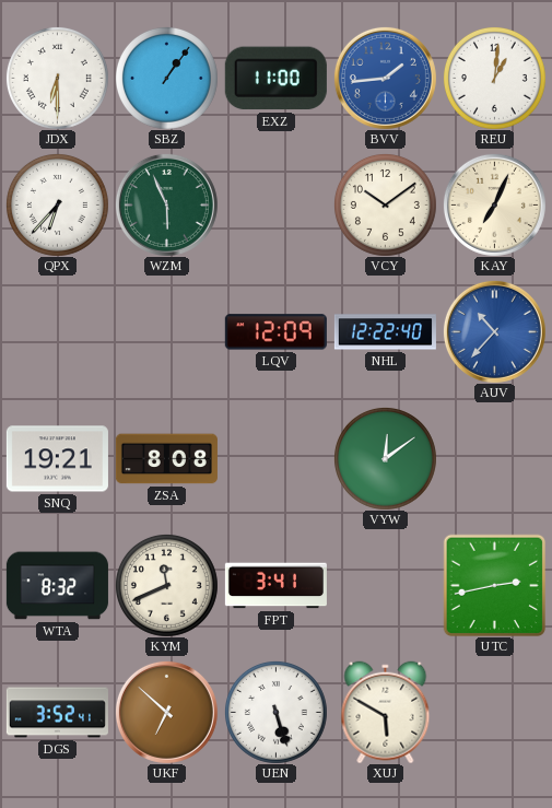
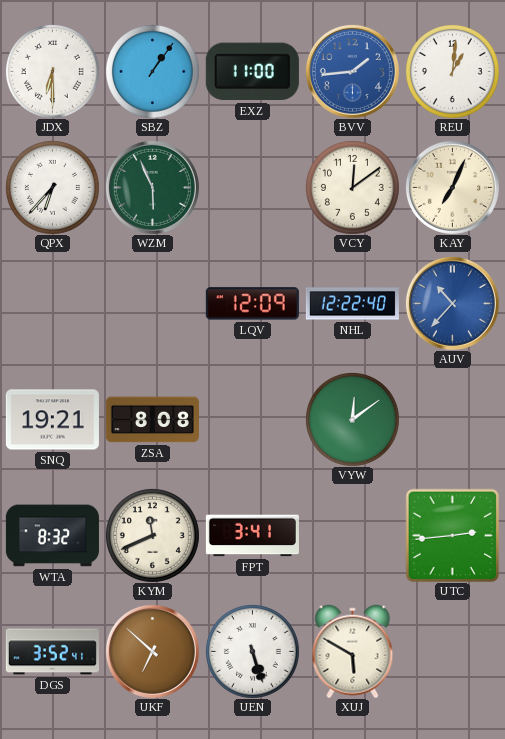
VCY: 10:09 -> 12:09
UTC: 2:43 -> 2:44
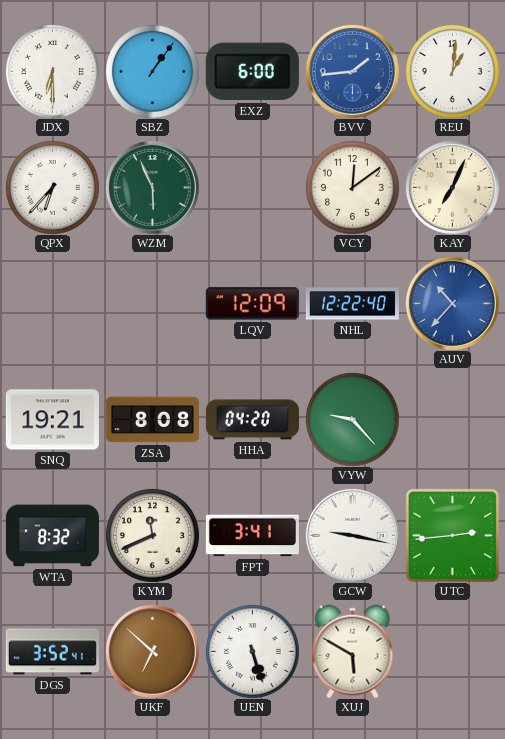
EXZ: 11:00 -> 6:00
HHA: none -> 04:20
VYW: 12:09 -> 9:23
GCW: none -> 9:17
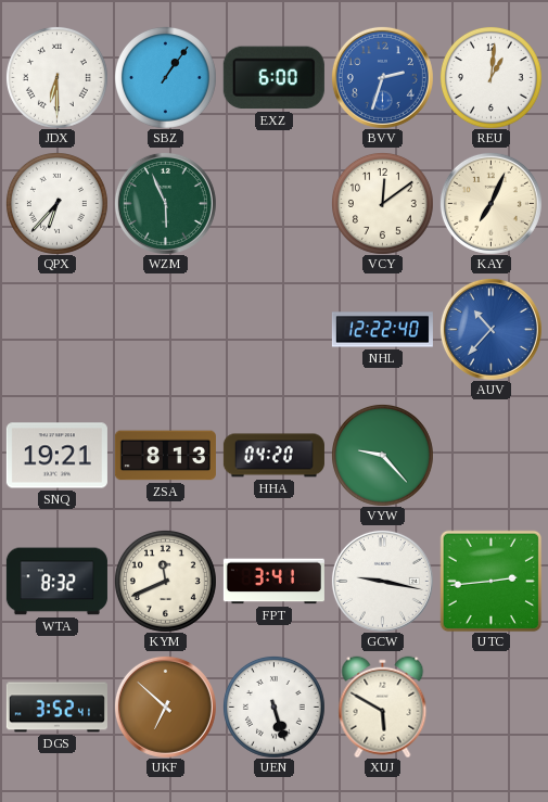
BVV: 1:44 -> 2:33
LQV: 12:09 -> none
ZSA: 8:08 -> 8:13
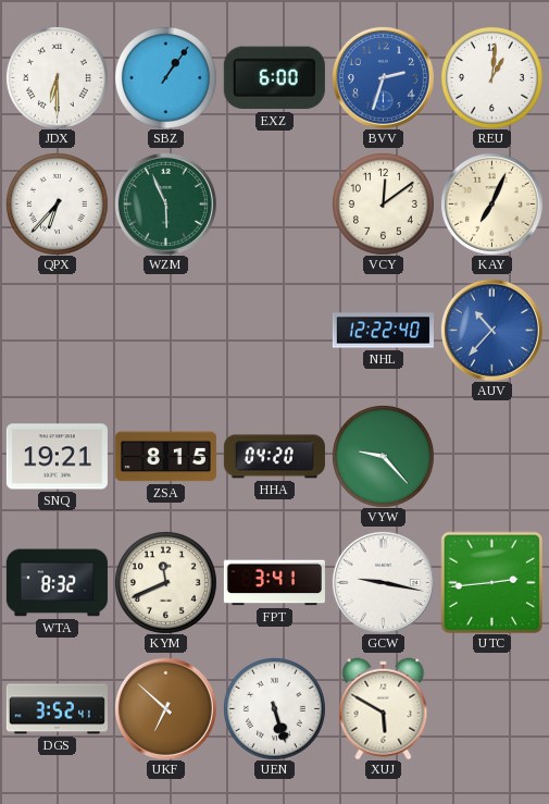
ZSA: 8:13 -> 8:15
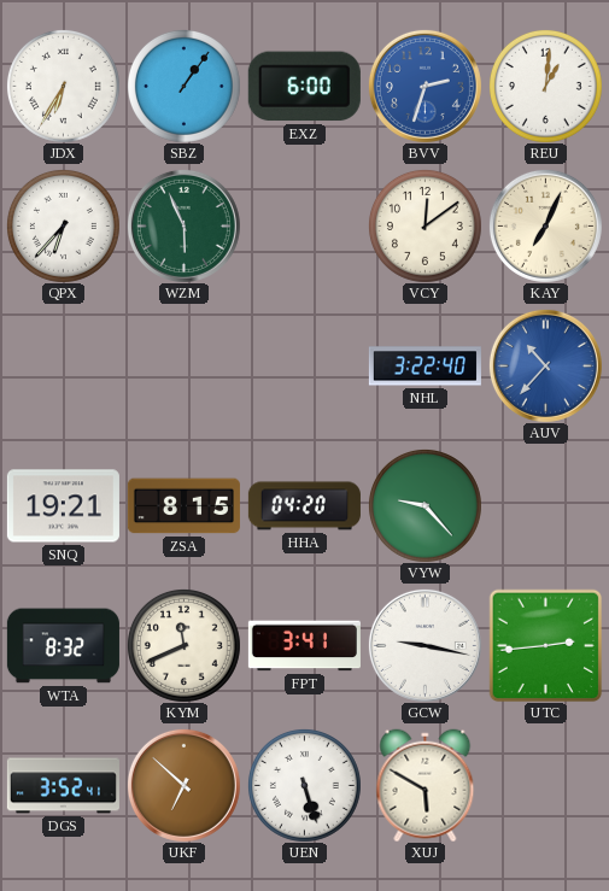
JDX: 6:30 -> 6:35
NHL: 12:22 -> 3:22
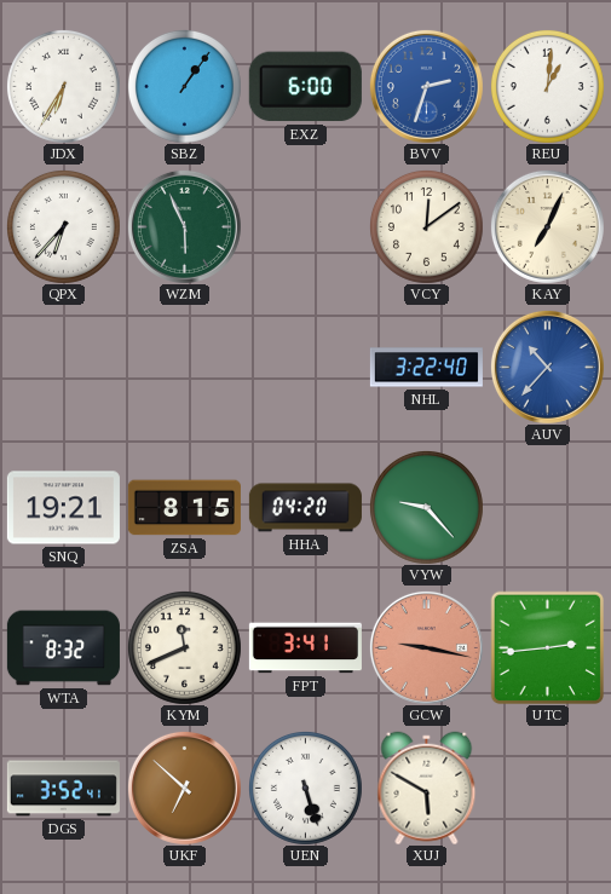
GCW dial: white -> salmon
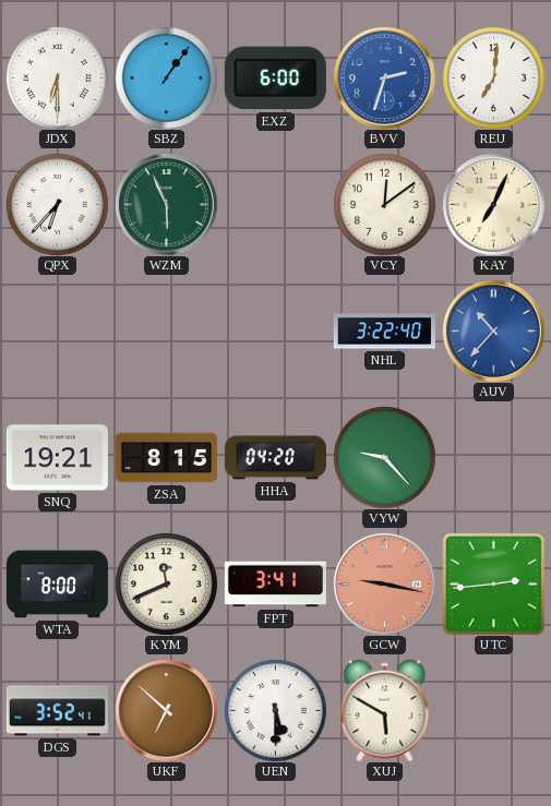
JDX: 6:35 -> 6:30
REU: 1:01 -> 7:01
WTA: 8:32 -> 8:00
UEN: 5:27 -> 5:30
